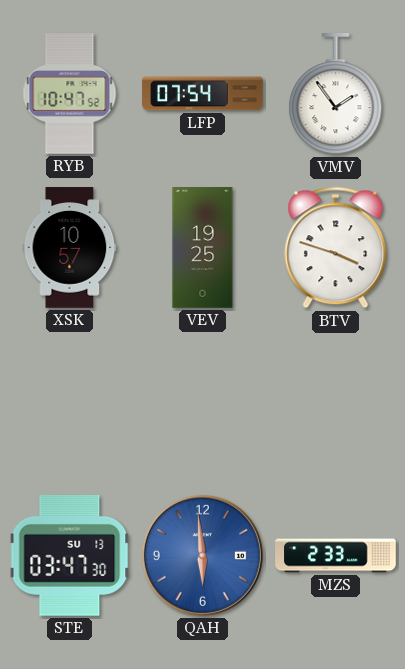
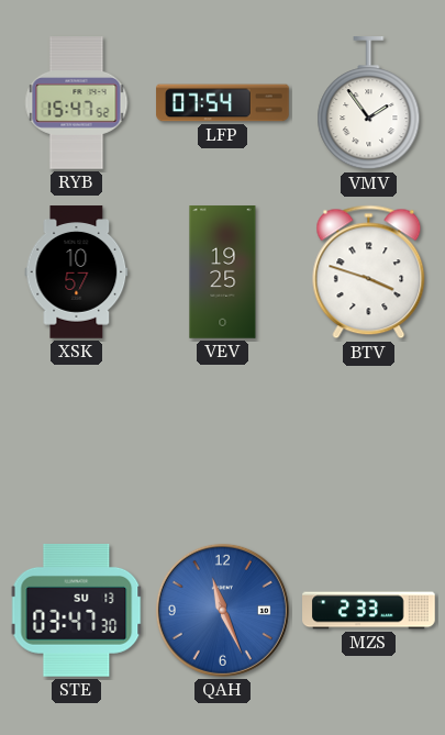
RYB: 10:47 -> 15:47
QAH: 5:59 -> 11:26
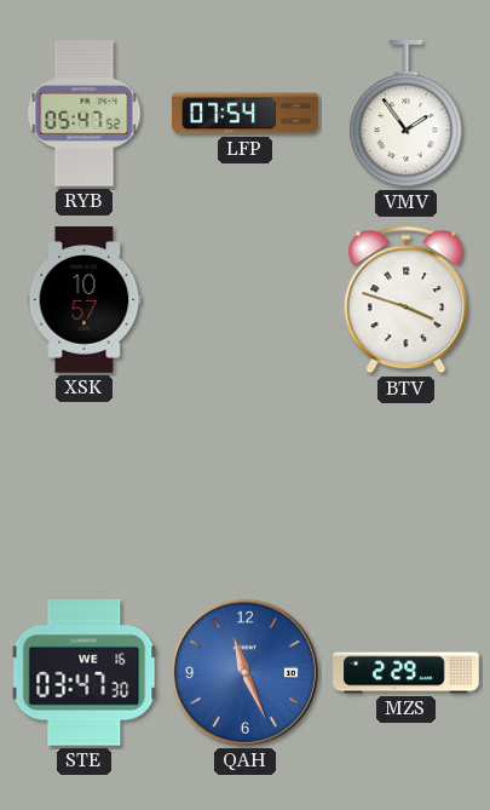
RYB: 15:47 -> 05:47
VEV: 19:25 -> none
STE date: SU 13 -> WE 16
MZS: 2:33 -> 2:29
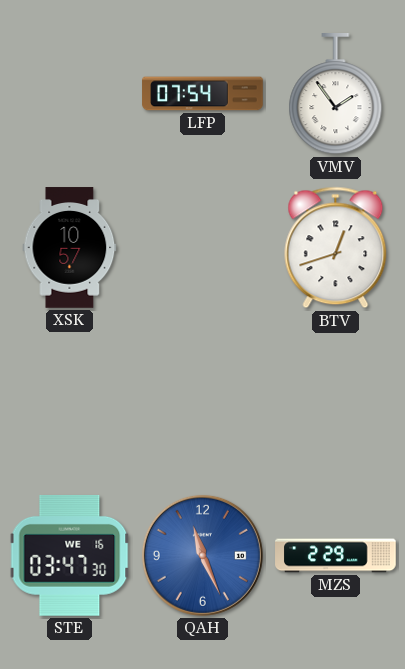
RYB: 05:47 -> none
BTV: 3:48 -> 12:42
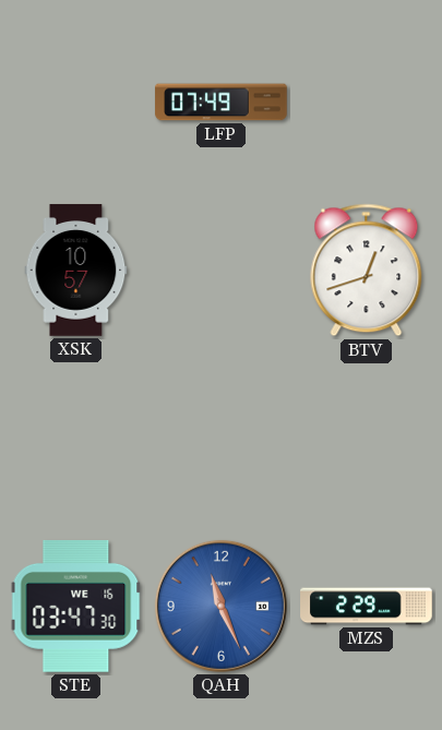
LFP: 07:54 -> 07:49
VMV: 1:54 -> none
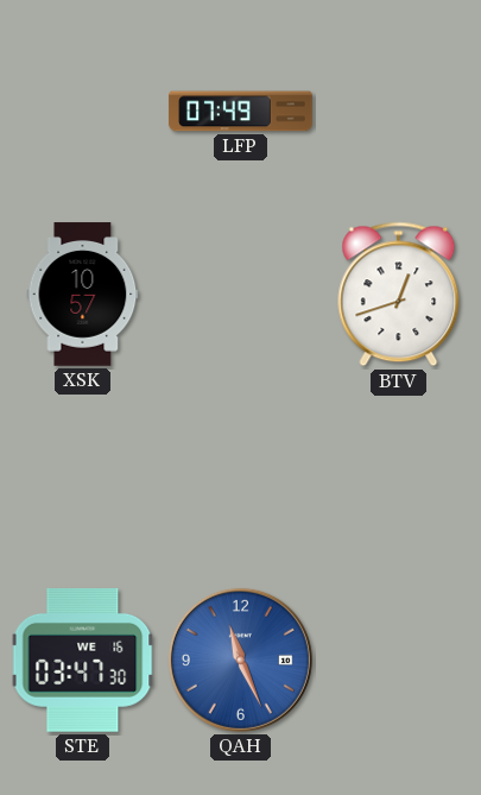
MZS: 2:29 -> none
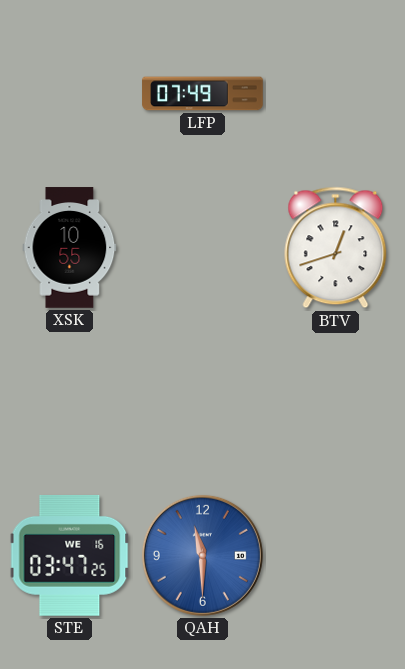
XSK: 10:57 -> 10:55
STE: 03:47:30 -> 03:47:25
QAH: 11:26 -> 11:30
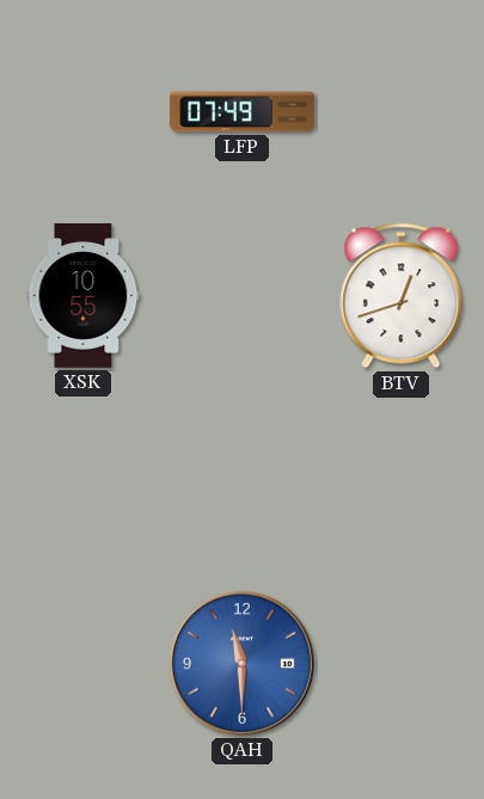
STE: 03:47 -> none
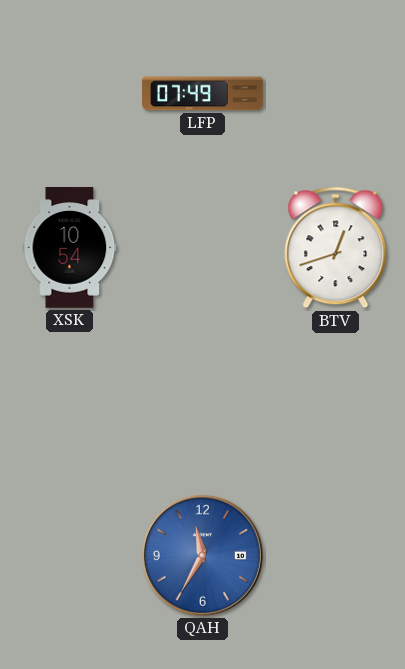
XSK: 10:55 -> 10:54
QAH: 11:30 -> 11:35
